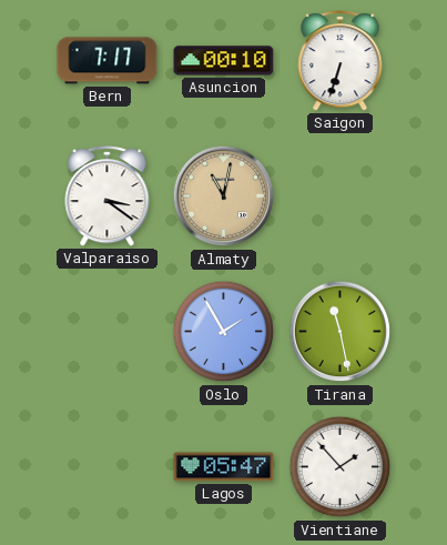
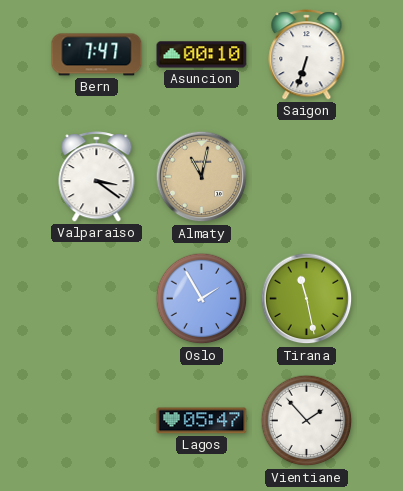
Bern: 7:17 -> 7:47
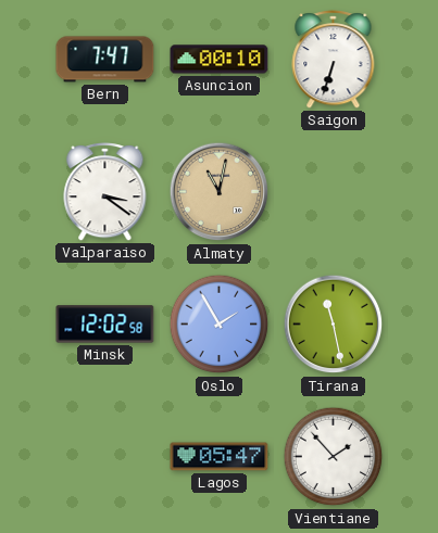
Minsk: none -> 12:02
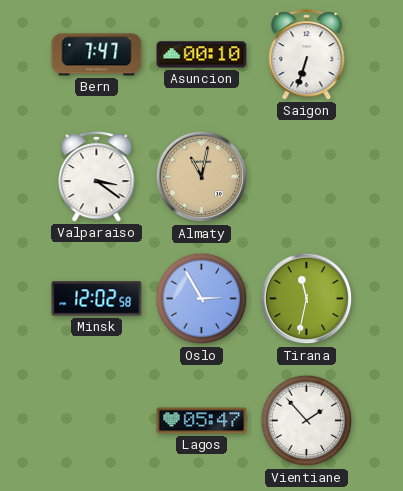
Oslo: 1:55 -> 2:55
Tirana: 11:28 -> 11:32
